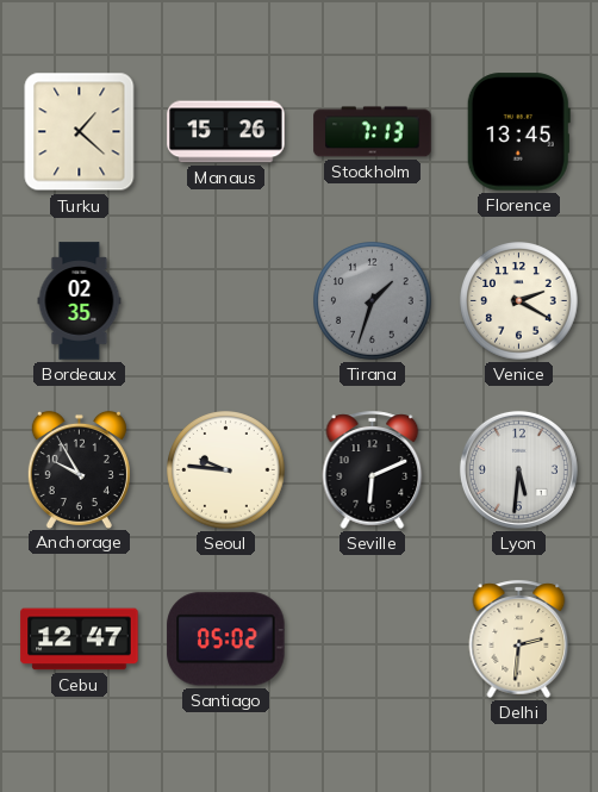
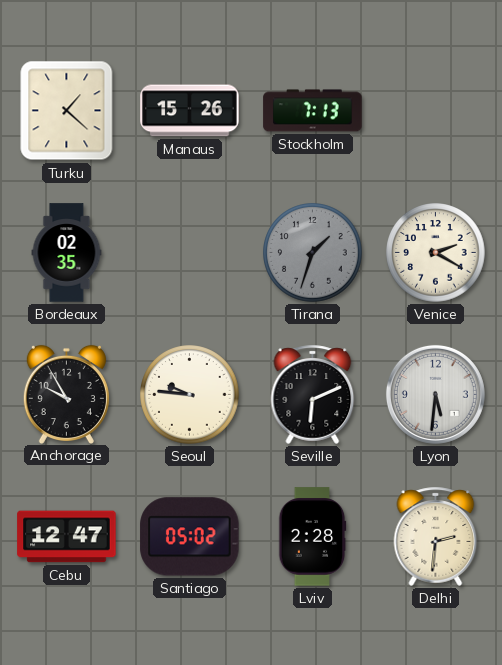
Florence: 13:45 -> none
Lviv: none -> 2:28
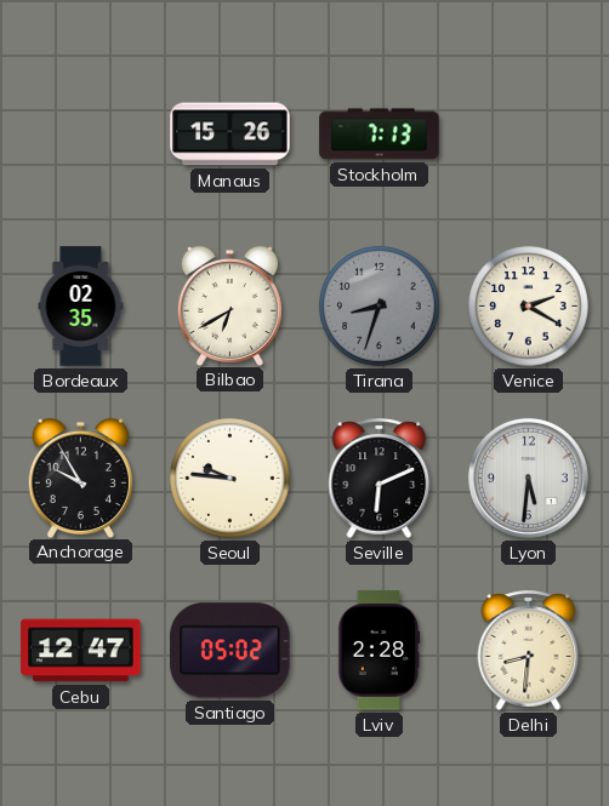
Turku: 1:22 -> none
Bilbao: none -> 6:40
Tirana: 1:33 -> 8:33
Delhi: 2:31 -> 8:31
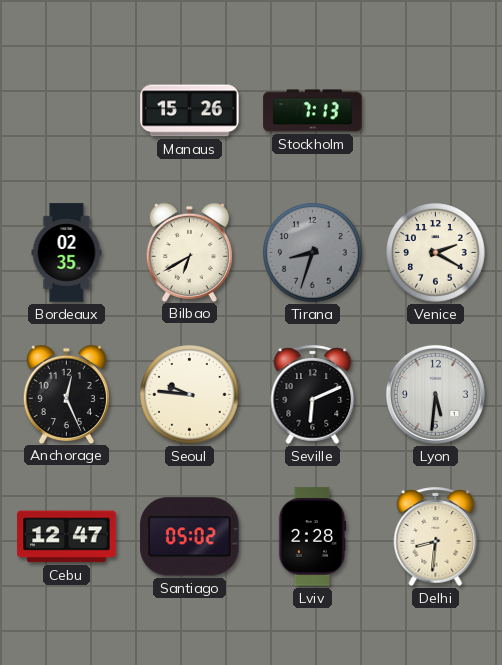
Anchorage: 9:55 -> 12:26
